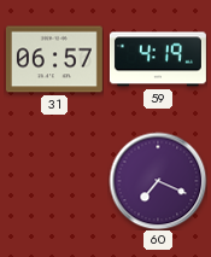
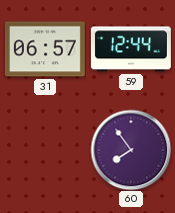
59: 4:19 -> 12:44
60: 7:19 -> 7:54
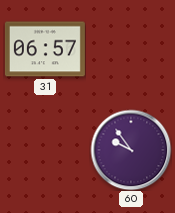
59: 12:44 -> none
60: 7:54 -> 9:54
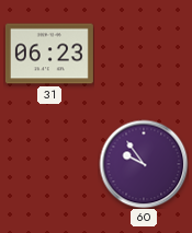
31: 06:57 -> 06:23
